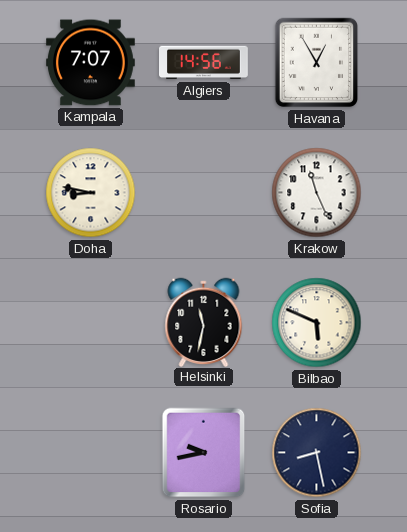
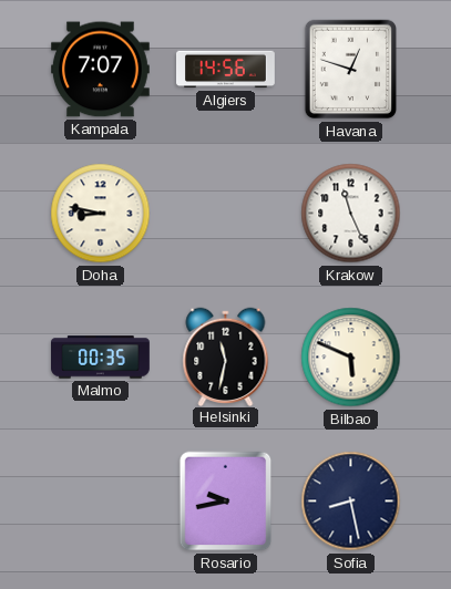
Havana: 12:55 -> 12:48
Malmo: none -> 00:35
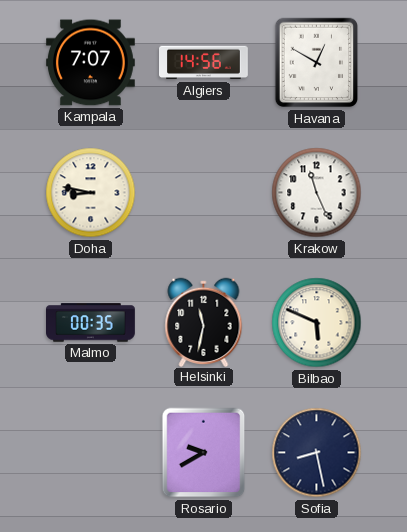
Havana: 12:48 -> 12:50
Rosario: 9:43 -> 9:40
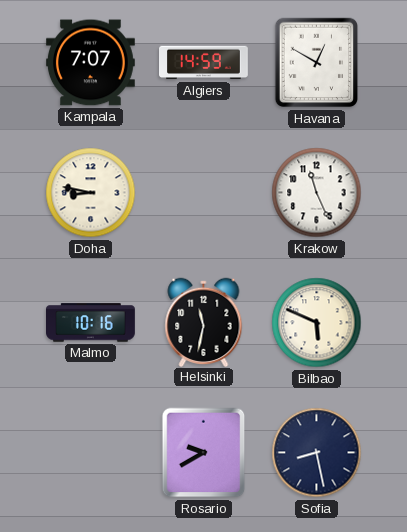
Algiers: 14:56 -> 14:59
Malmo: 00:35 -> 10:16
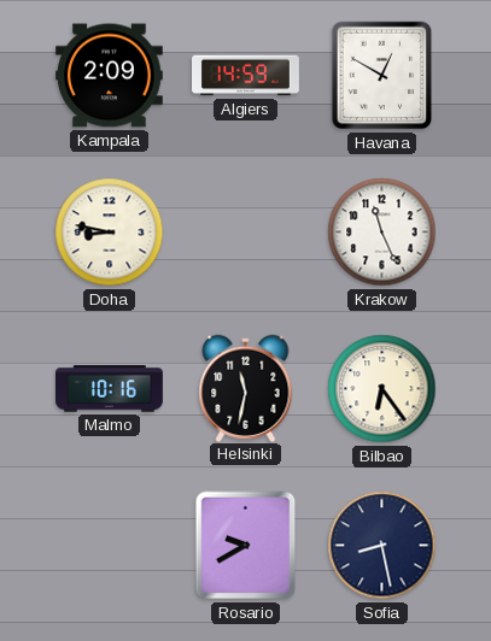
Kampala: 7:07 -> 2:09
Bilbao: 5:49 -> 6:24
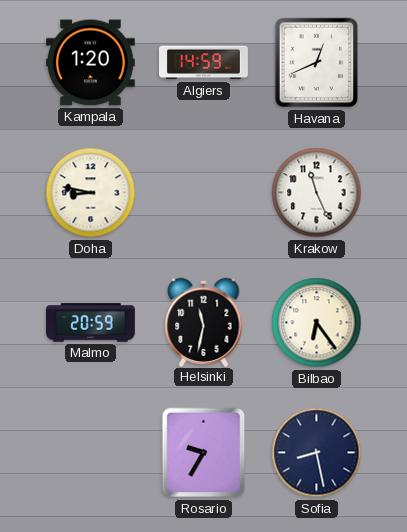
Kampala: 2:09 -> 1:20
Havana: 12:50 -> 12:41
Malmo: 10:16 -> 20:59
Rosario: 9:40 -> 9:35
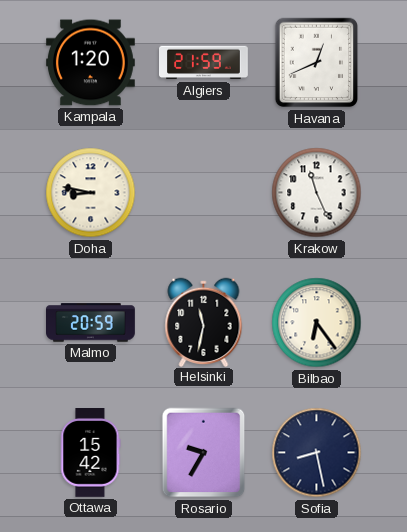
Algiers: 14:59 -> 21:59
Ottawa: none -> 15:42
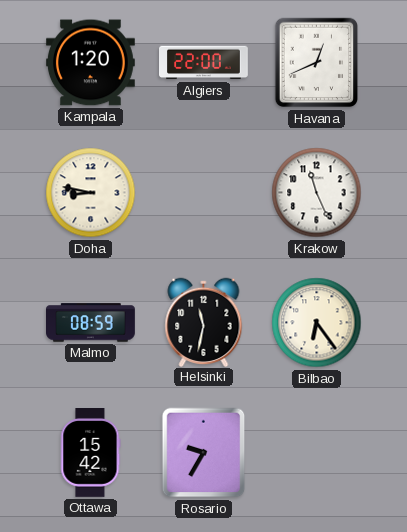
Algiers: 21:59 -> 22:00
Malmo: 20:59 -> 08:59
Sofia: 8:28 -> none
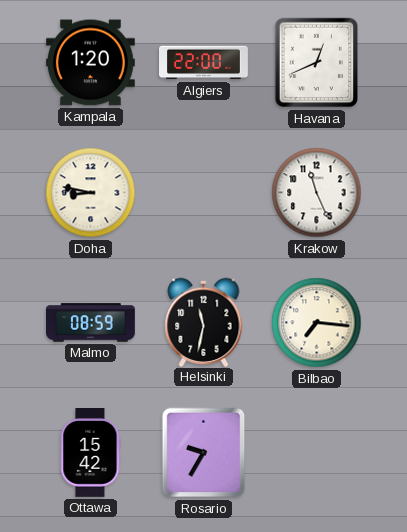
Bilbao: 6:24 -> 7:16
